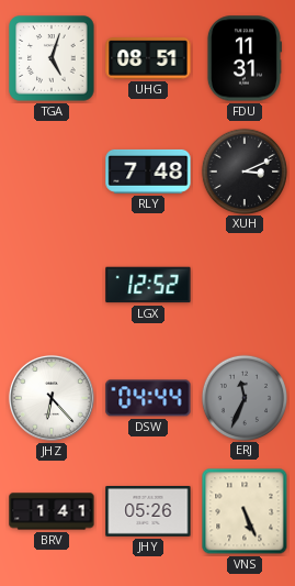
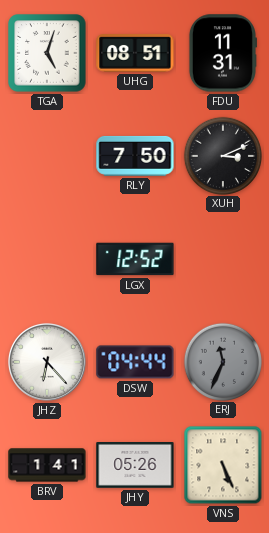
RLY: 7:48 -> 7:50
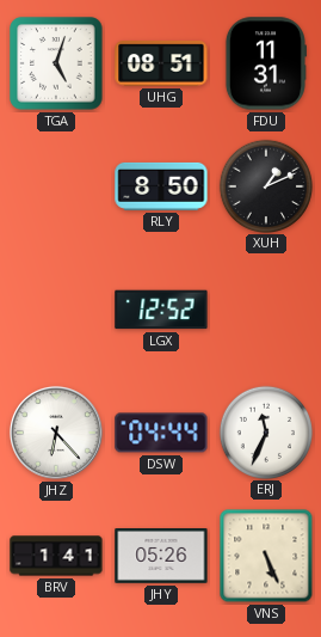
RLY: 7:50 -> 8:50
XUH: 3:11 -> 1:11
ERJ dial: grey -> white
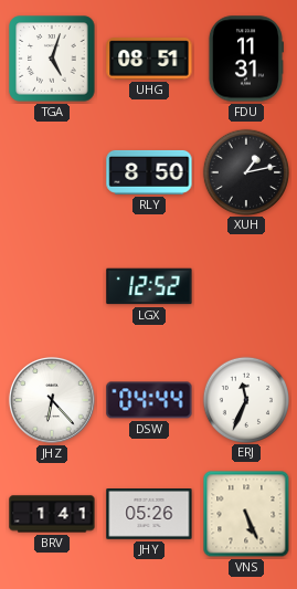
XUH: 1:11 -> 1:13
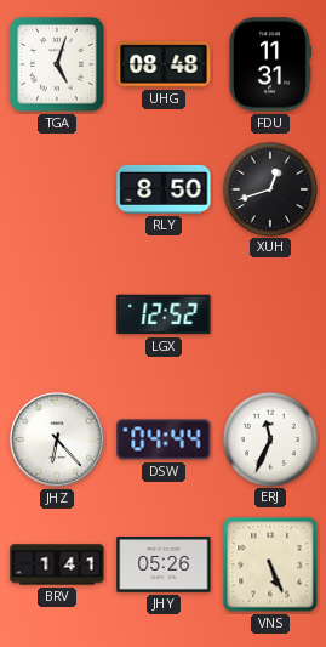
UHG: 08:51 -> 08:48
XUH: 1:13 -> 12:42
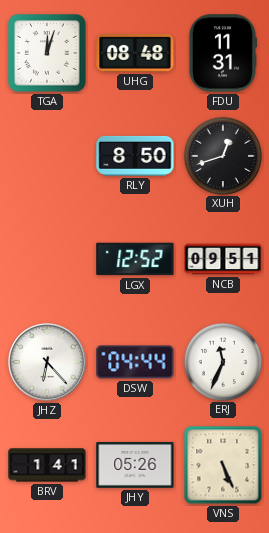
TGA: 5:03 -> 12:03
NCB: none -> 09:51
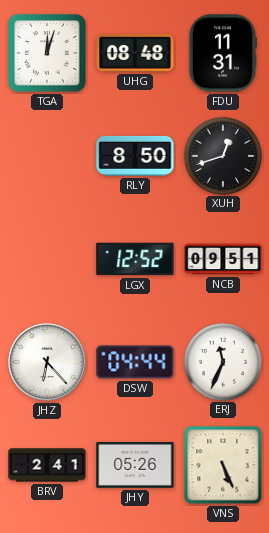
BRV: 1:41 -> 2:41
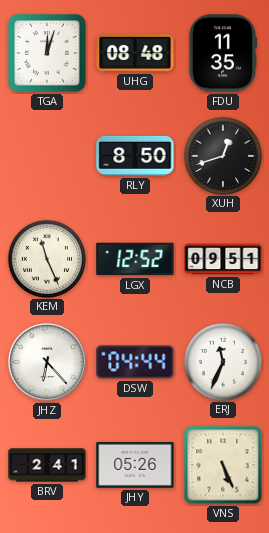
FDU: 11:31 -> 11:35
KEM: none -> 11:26
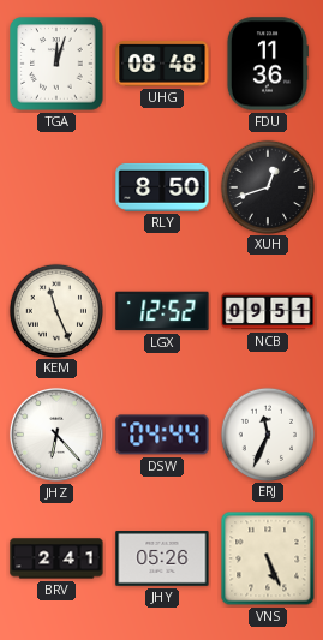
FDU: 11:35 -> 11:36
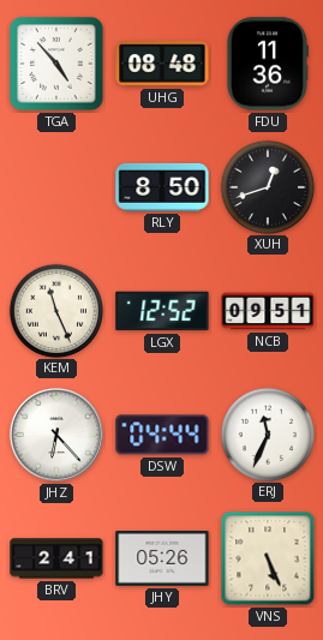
TGA: 12:03 -> 4:53
